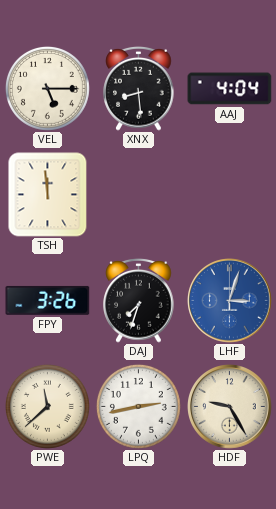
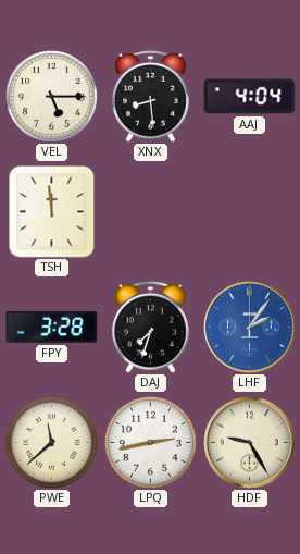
FPY: 3:26 -> 3:28
LHF: 3:03 -> 2:06
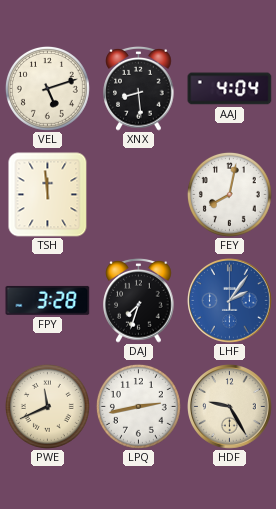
VEL: 5:15 -> 5:12
FEY: none -> 8:02
PWE: 11:38 -> 11:41
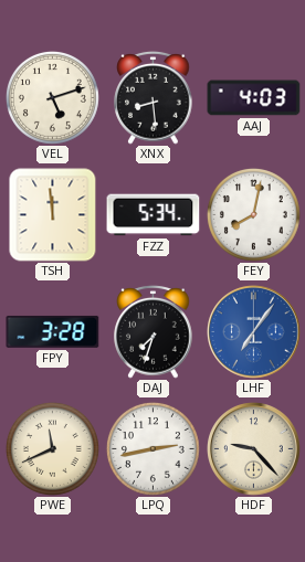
AAJ: 4:04 -> 4:03
FZZ: none -> 5:34
LHF: 2:06 -> 7:06
HDF: 9:25 -> 9:23
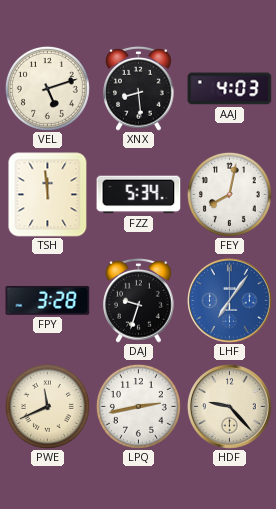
DAJ: 7:33 -> 9:33
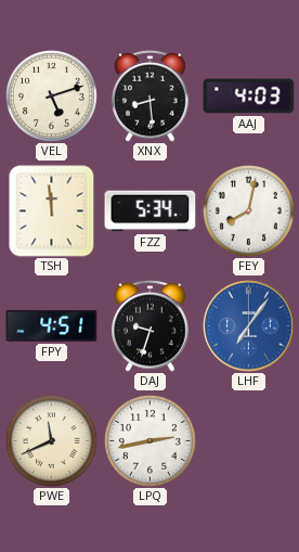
FPY: 3:28 -> 4:51
HDF: 9:23 -> none
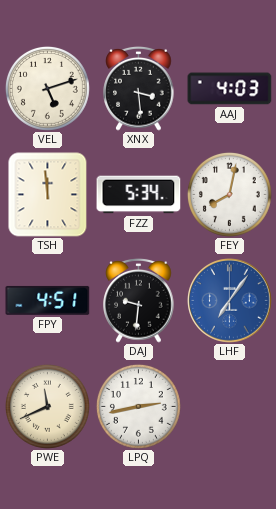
XNX: 8:29 -> 3:29
DAJ: 9:33 -> 9:31
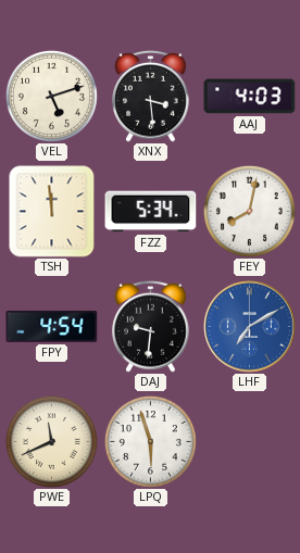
FPY: 4:51 -> 4:54
LHF: 7:06 -> 7:10
LPQ: 2:43 -> 5:57
